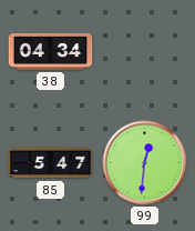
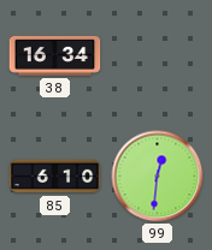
38: 04:34 -> 16:34
85: 5:47 -> 6:10
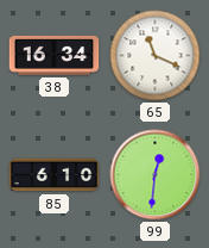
65: none -> 11:19
